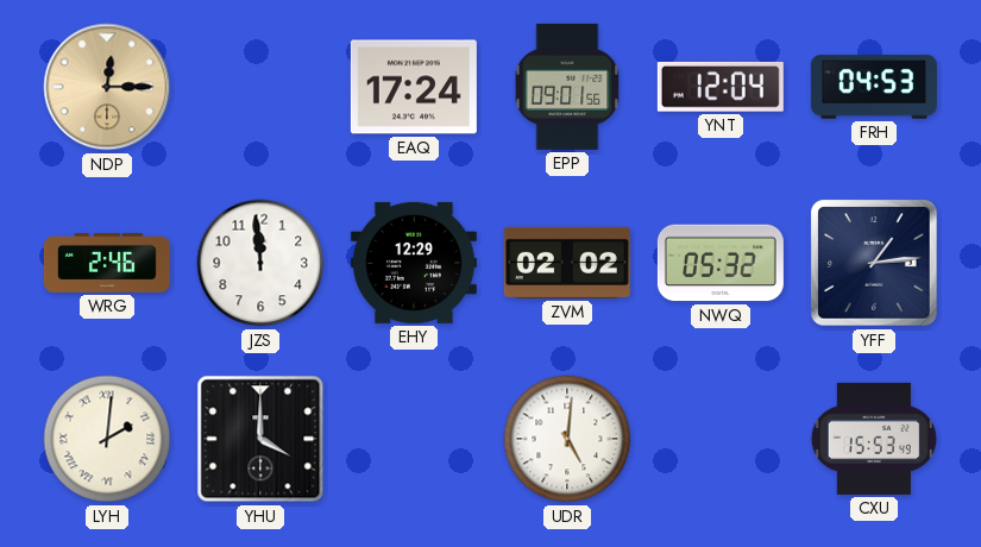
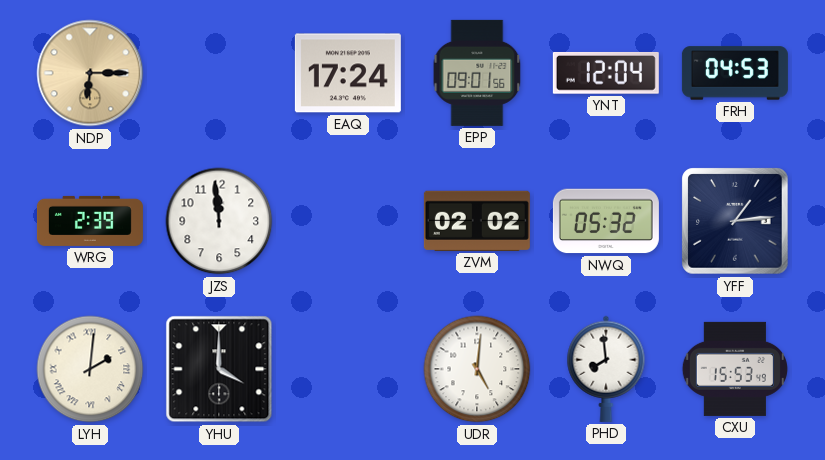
NDP: 12:15 -> 6:15
WRG: 2:46 -> 2:39
EHY: 12:29 -> none
PHD: none -> 7:59
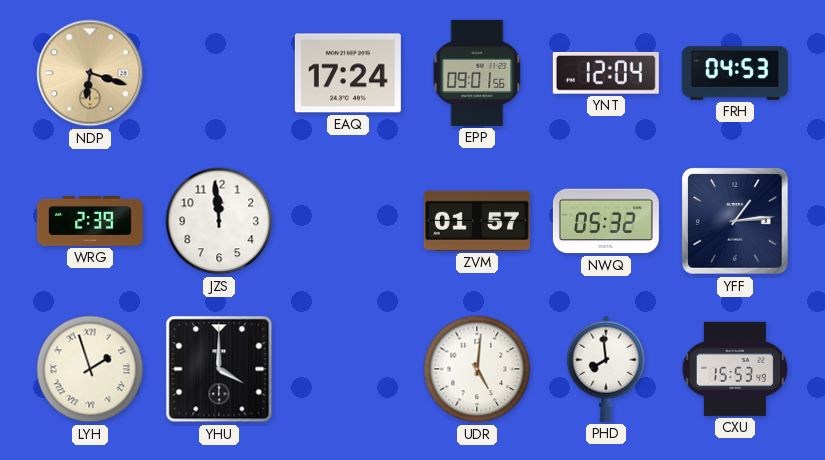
NDP: 6:15 -> 6:18
ZVM: 02:02 -> 01:57
LYH: 2:01 -> 1:57
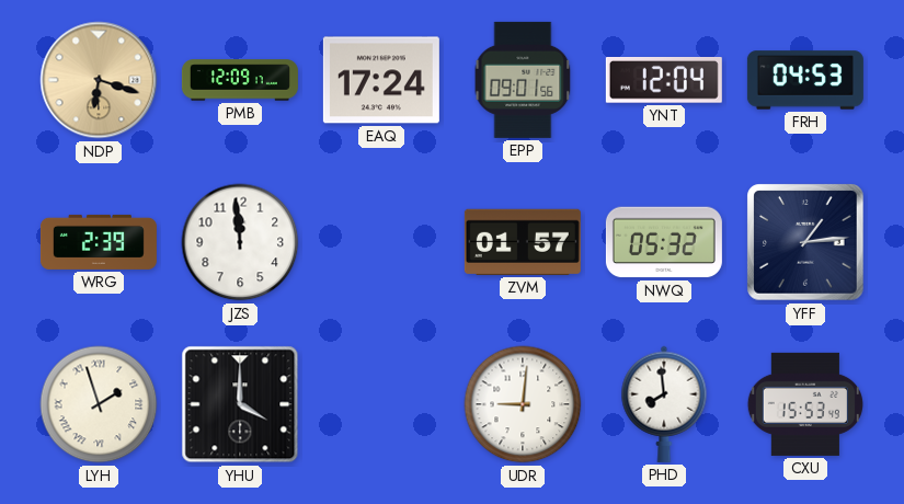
PMB: none -> 12:09
UDR: 5:01 -> 9:01
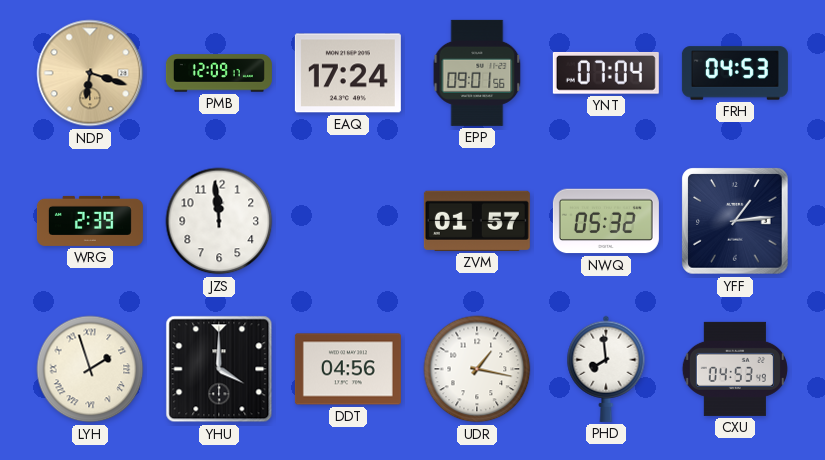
YNT: 12:04 -> 07:04
DDT: none -> 04:56
UDR: 9:01 -> 1:17
CXU: 15:53 -> 04:53
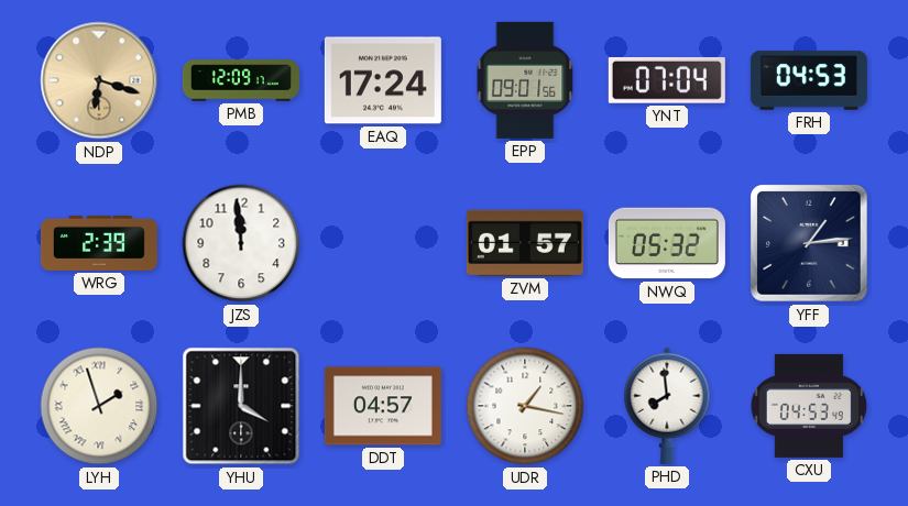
DDT: 04:56 -> 04:57
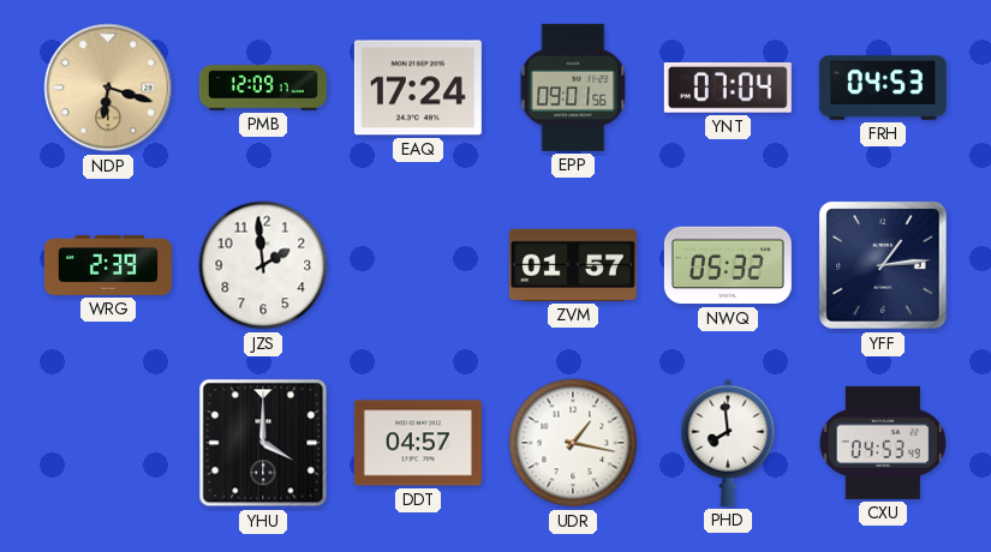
JZS: 11:59 -> 1:59
LYH: 1:57 -> none
